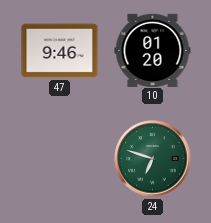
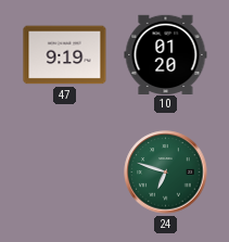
47: 9:46 -> 9:19
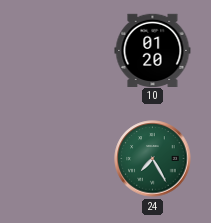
47: 9:19 -> none
24: 6:48 -> 7:25
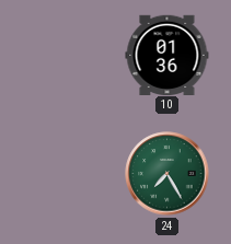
10: 01:20 -> 01:36
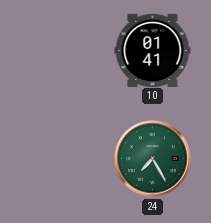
10: 01:36 -> 01:41
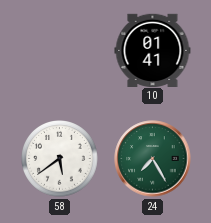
58: none -> 5:39
